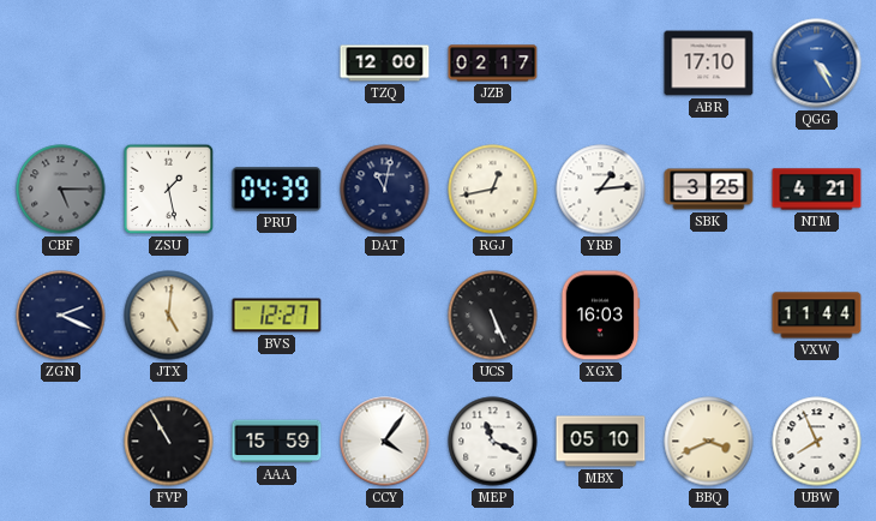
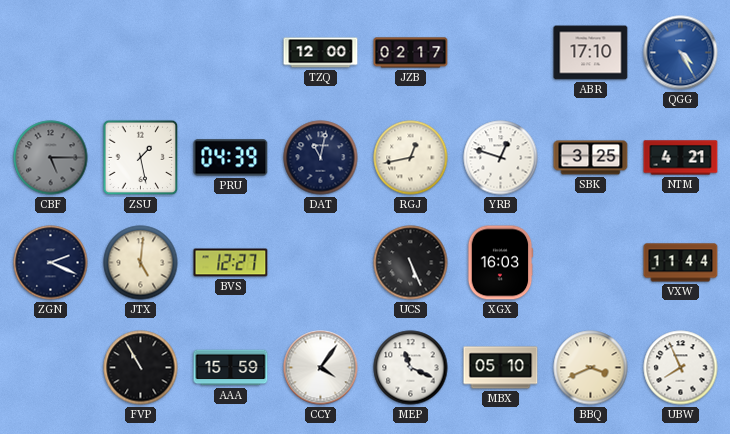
YRB: 1:14 -> 12:48
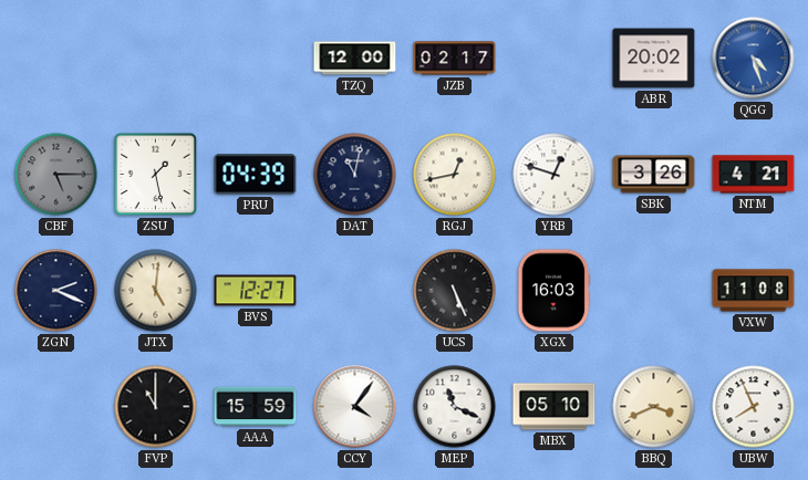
ABR: 17:10 -> 20:02
QGG: 4:25 -> 4:27
SBK: 3:25 -> 3:26
VXW: 11:44 -> 11:08
FVP: 10:55 -> 11:00
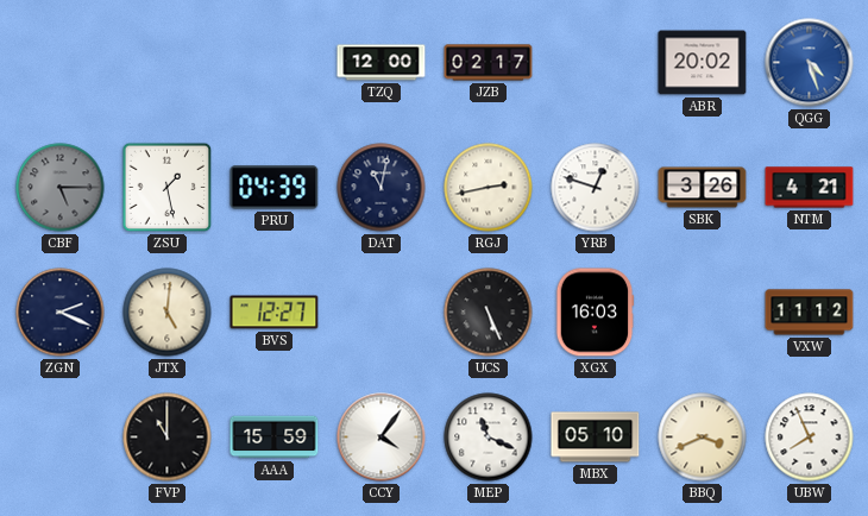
RGJ: 12:43 -> 2:43
VXW: 11:08 -> 11:12
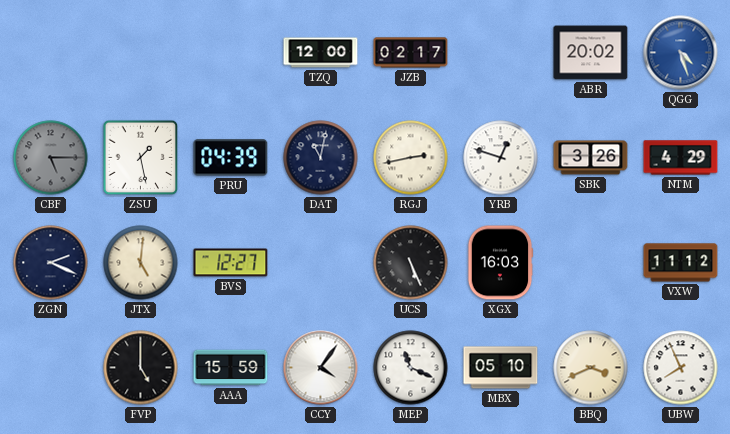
NTM: 4:21 -> 4:29
FVP: 11:00 -> 5:00
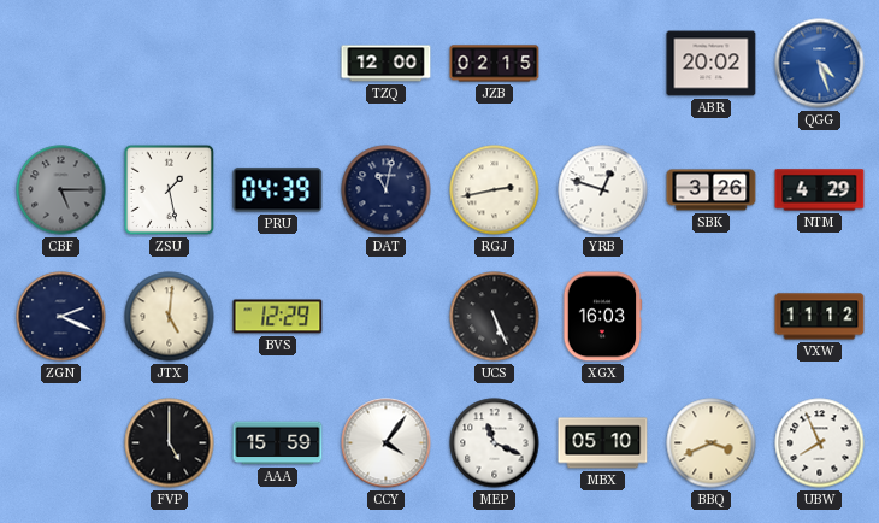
JZB: 02:17 -> 02:15
BVS: 12:27 -> 12:29
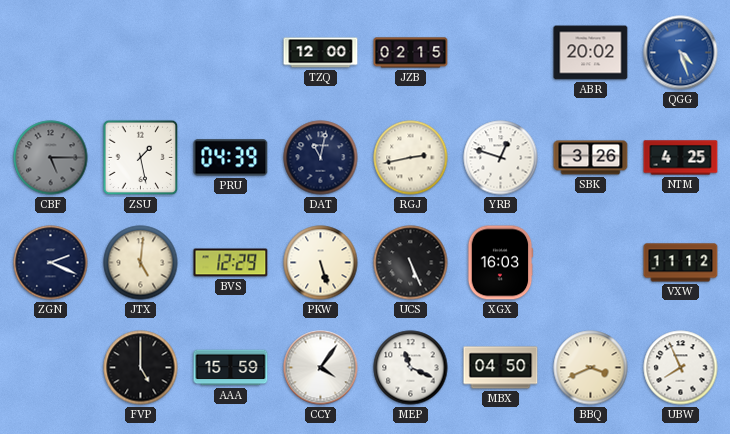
NTM: 4:29 -> 4:25
PKW: none -> 5:27
MBX: 05:10 -> 04:50
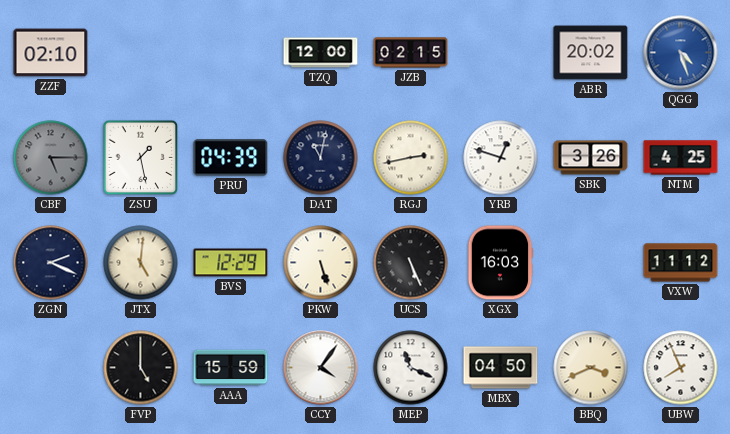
ZZF: none -> 02:10
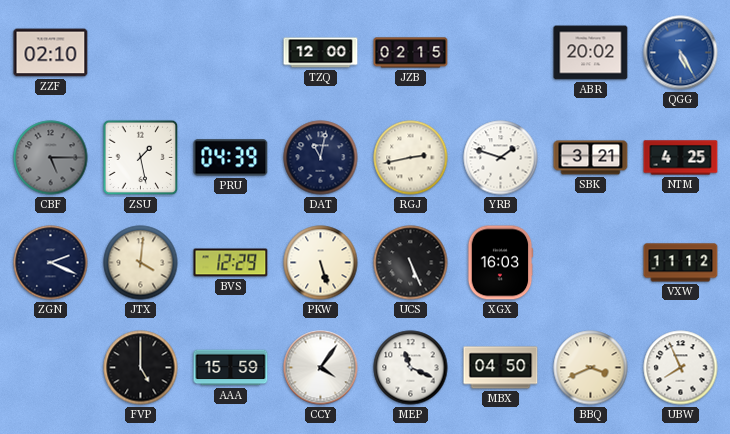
QGG: 4:27 -> 5:25
YRB: 12:48 -> 1:48
SBK: 3:26 -> 3:21
JTX: 5:01 -> 4:01
